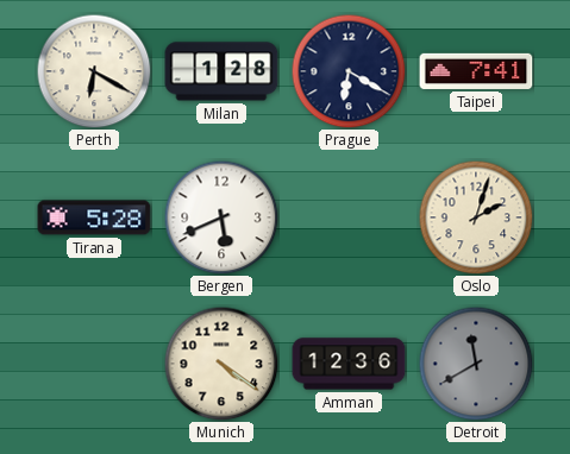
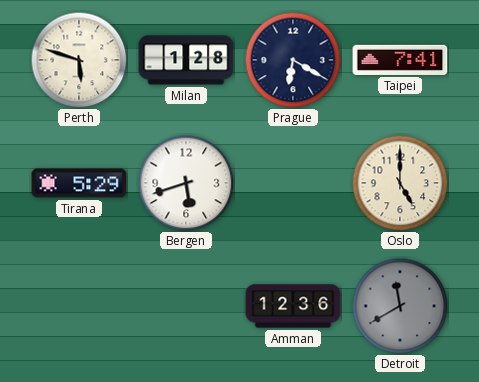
Perth: 6:20 -> 5:48
Tirana: 5:28 -> 5:29
Bergen: 5:41 -> 5:42
Oslo: 2:03 -> 5:00
Munich: 4:21 -> none
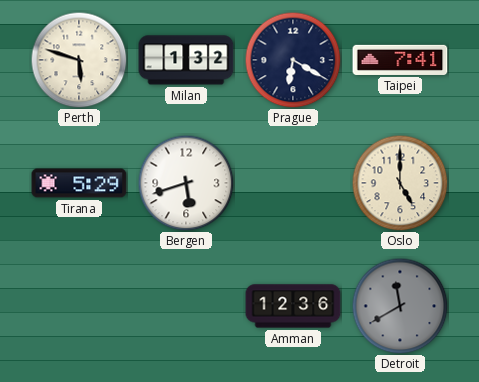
Milan: 1:28 -> 1:32
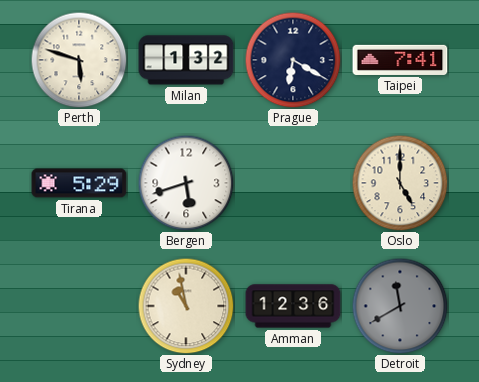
Sydney: none -> 10:58
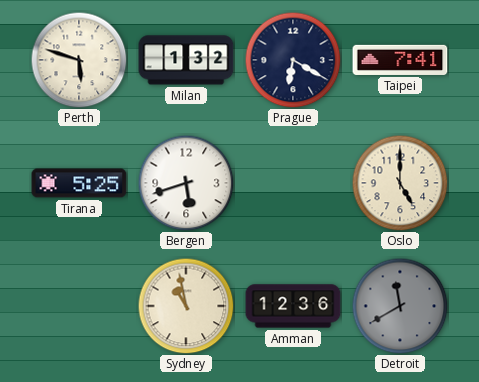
Tirana: 5:29 -> 5:25
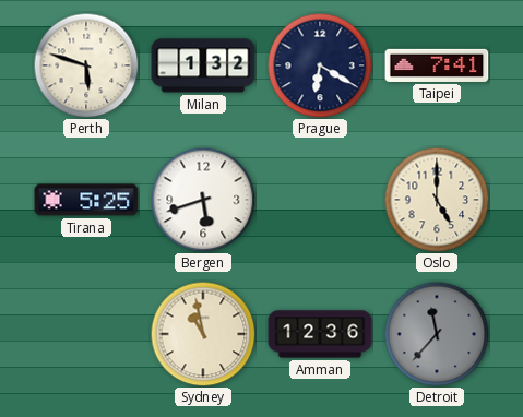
Detroit: 11:40 -> 11:37
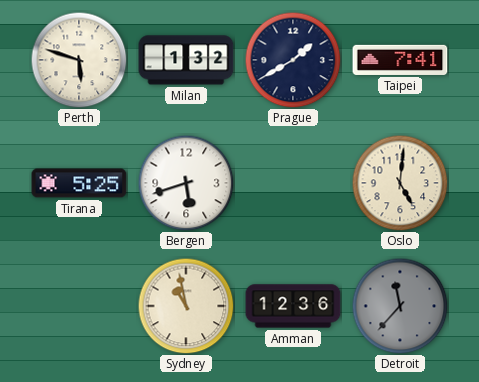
Prague: 6:20 -> 1:40
Oslo: 5:00 -> 5:01
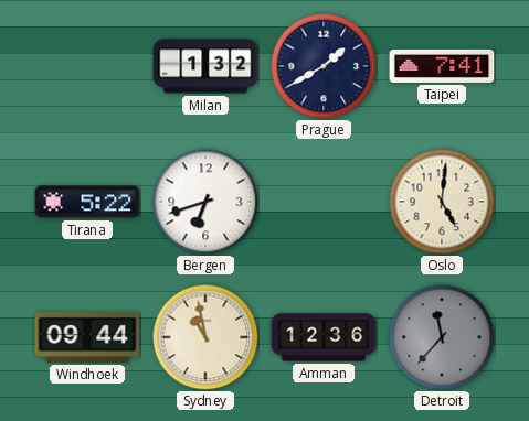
Perth: 5:48 -> none
Tirana: 5:25 -> 5:22
Bergen: 5:42 -> 6:42
Windhoek: none -> 09:44
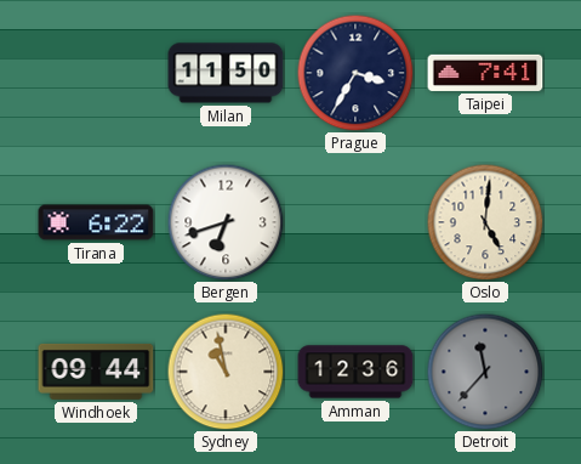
Milan: 1:32 -> 11:50
Prague: 1:40 -> 3:35
Tirana: 5:22 -> 6:22
